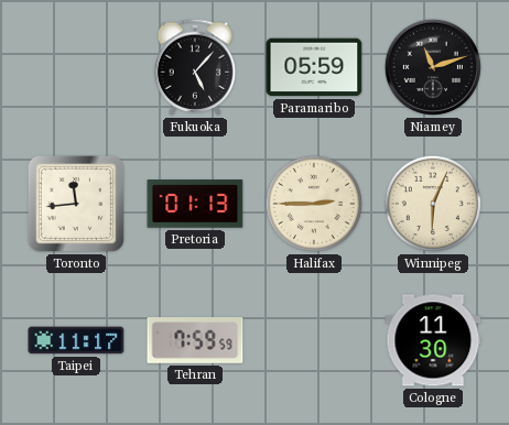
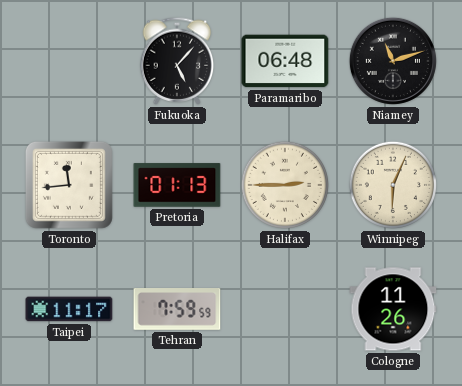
Paramaribo: 05:59 -> 06:48
Cologne: 11:30 -> 11:26
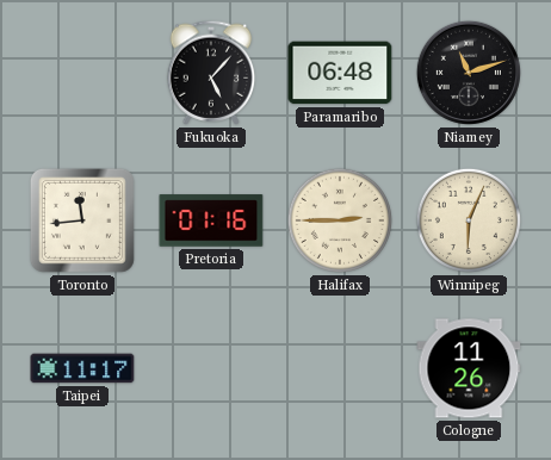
Pretoria: 01:13 -> 01:16
Tehran: 7:59 -> none
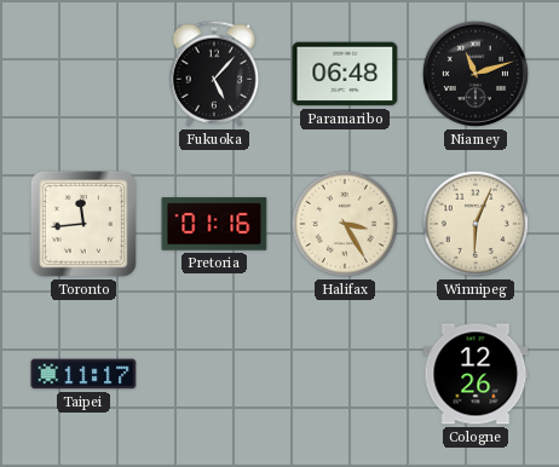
Halifax: 2:45 -> 3:25
Cologne: 11:26 -> 12:26
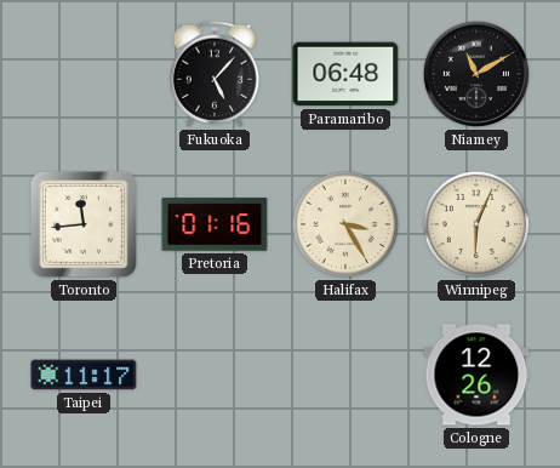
Niamey: 11:12 -> 11:10
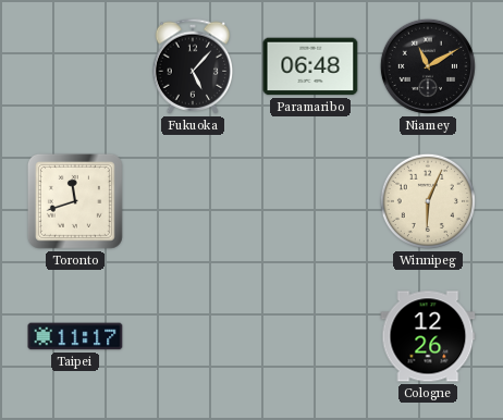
Toronto: 11:44 -> 11:42
Pretoria: 01:16 -> none
Halifax: 3:25 -> none
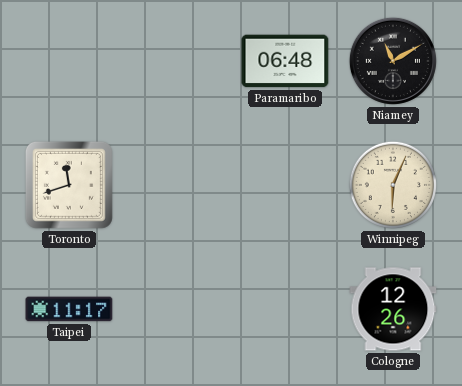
Fukuoka: 5:07 -> none
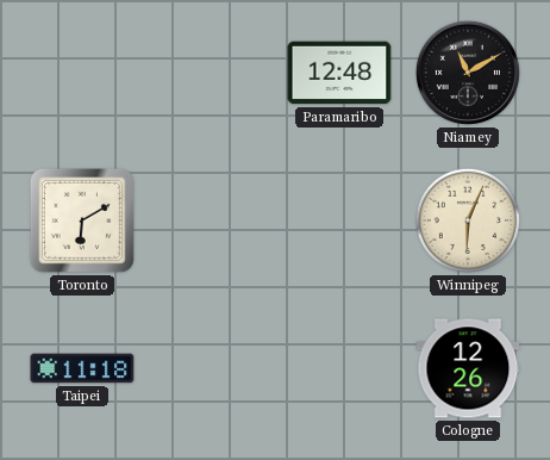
Paramaribo: 06:48 -> 12:48
Toronto: 11:42 -> 6:10
Taipei: 11:17 -> 11:18
